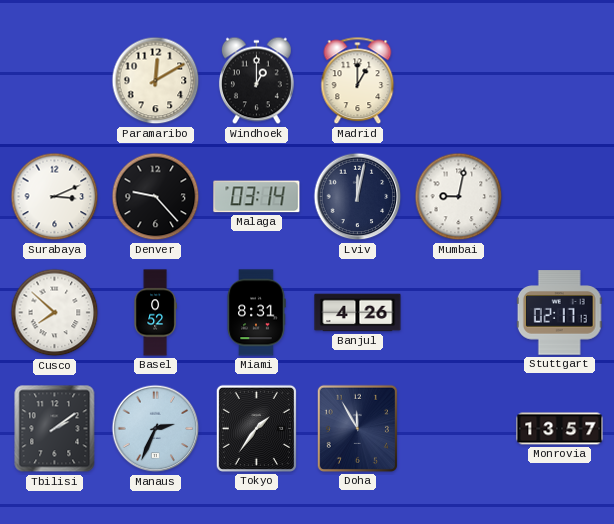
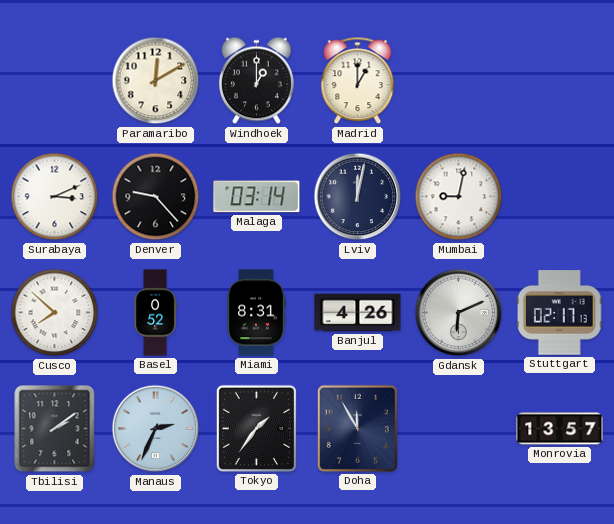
Gdansk: none -> 6:11
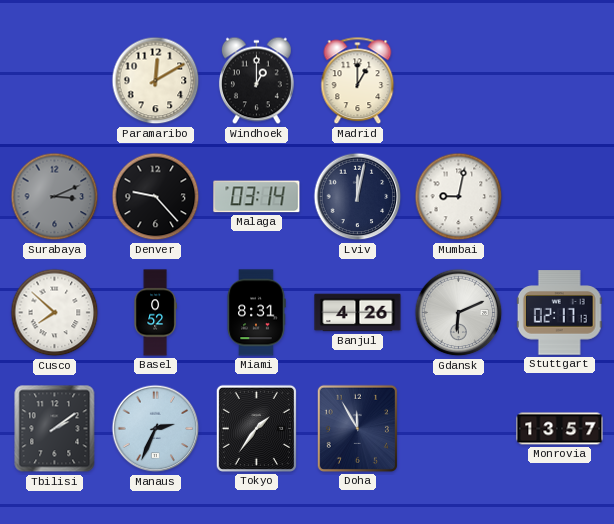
Surabaya dial: white -> grey
